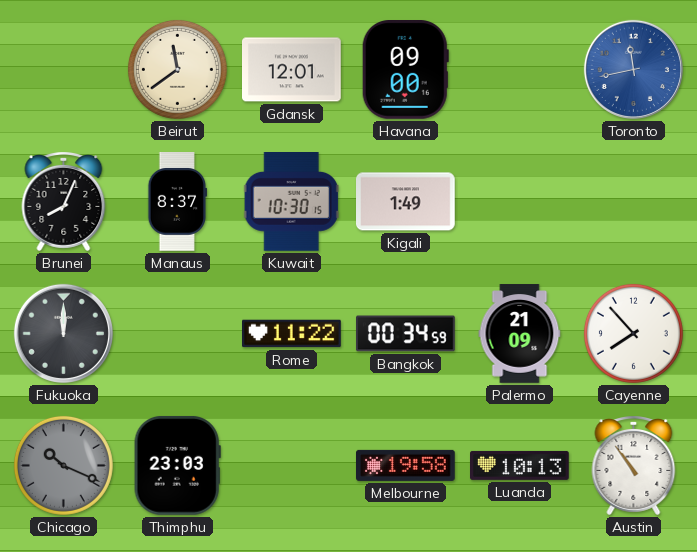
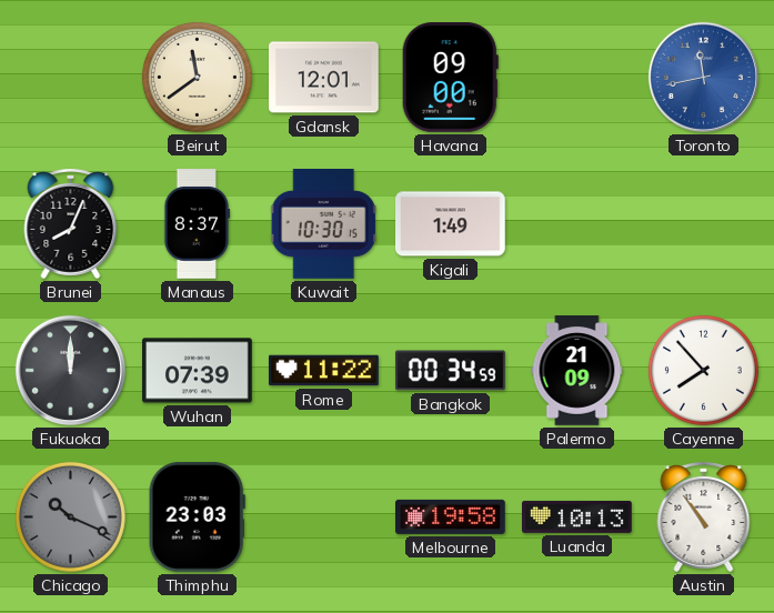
Wuhan: none -> 07:39
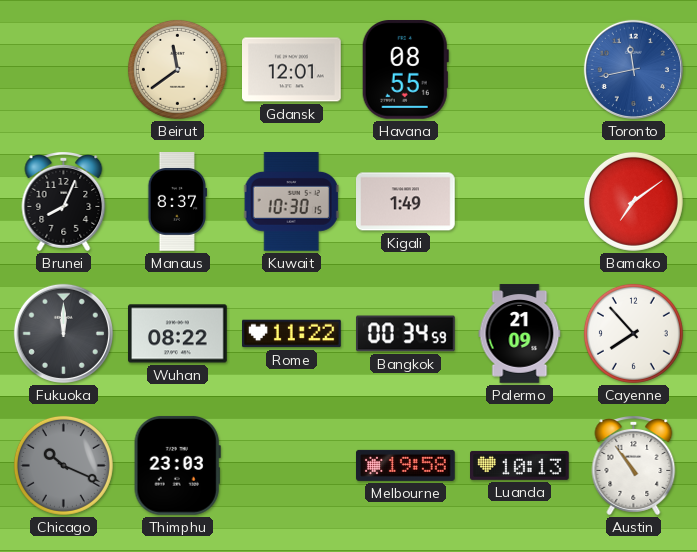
Havana: 09:00 -> 08:55
Bamako: none -> 7:09
Wuhan: 07:39 -> 08:22
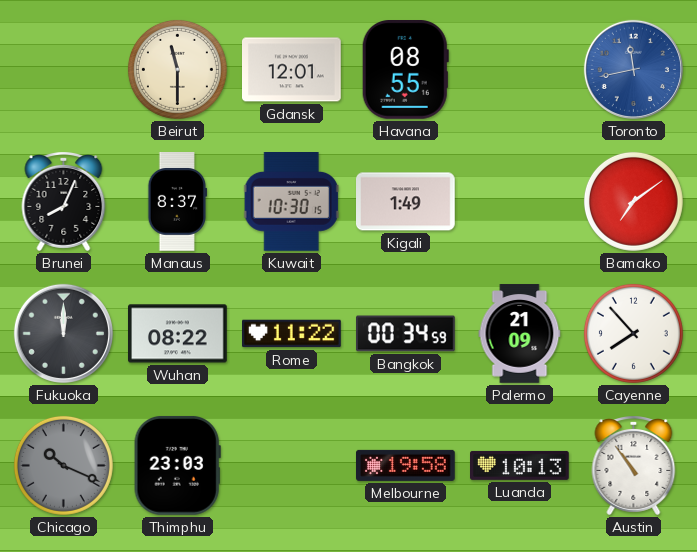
Beirut: 11:39 -> 11:30
